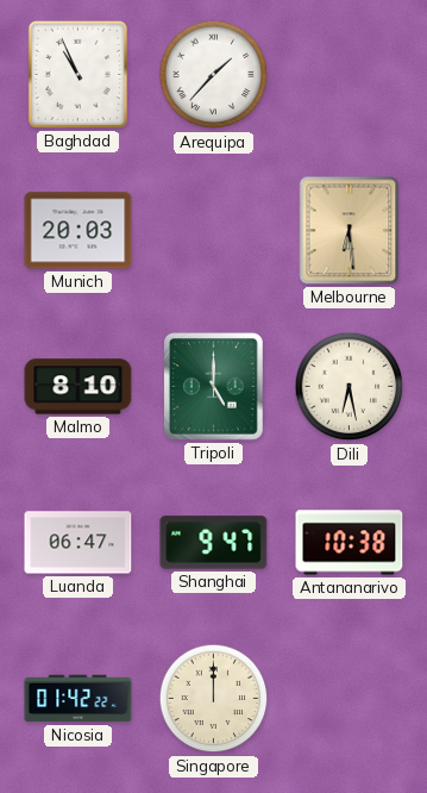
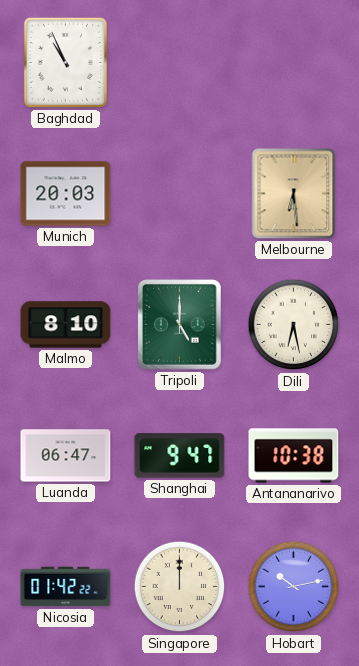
Arequipa: 1:37 -> none
Hobart: none -> 10:13
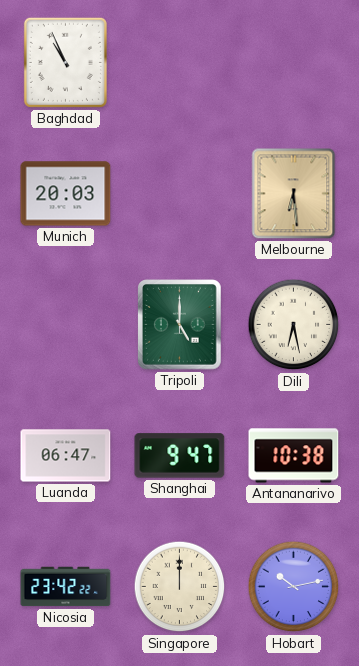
Malmo: 8:10 -> none
Nicosia: 01:42 -> 23:42
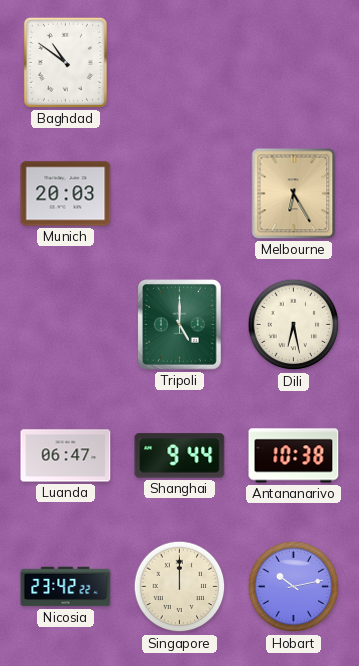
Baghdad: 10:56 -> 10:51
Melbourne: 6:29 -> 6:25
Shanghai: 9:47 -> 9:44
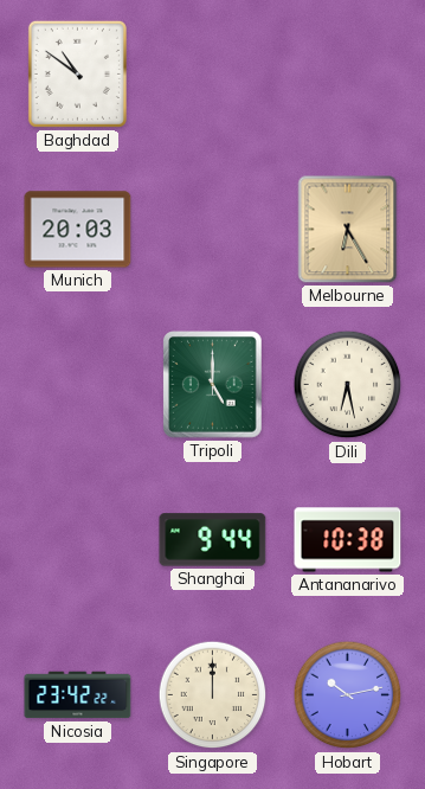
Luanda: 06:47 -> none
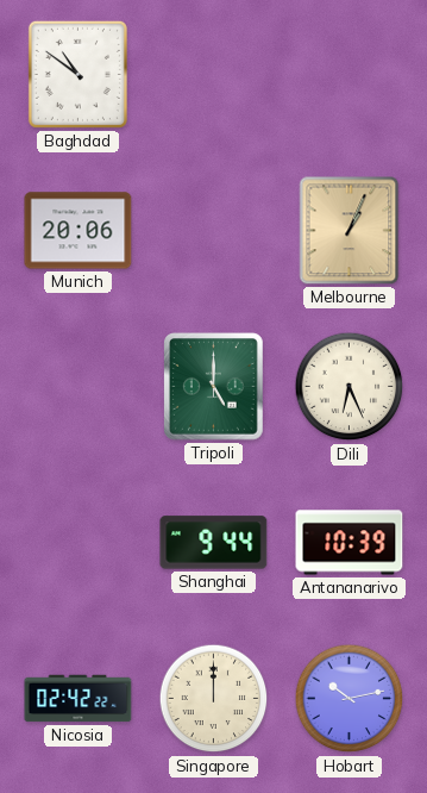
Munich: 20:03 -> 20:06
Melbourne: 6:25 -> 1:04
Dili: 6:28 -> 6:26
Antananarivo: 10:38 -> 10:39
Nicosia: 23:42 -> 02:42
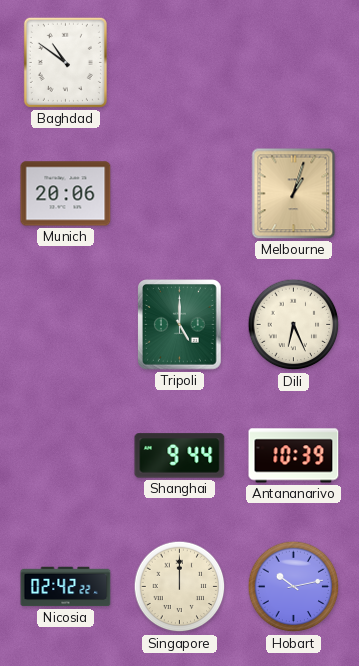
Melbourne: 1:04 -> 1:03
